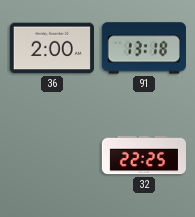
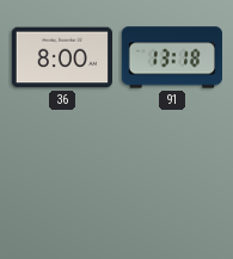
36: 2:00 -> 8:00
32: 22:25 -> none
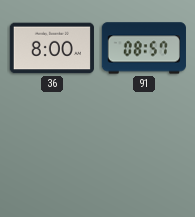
91: 13:18 -> 08:57
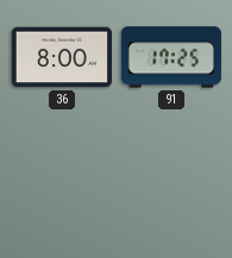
91: 08:57 -> 17:25
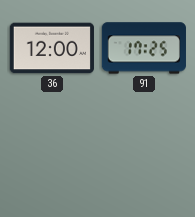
36: 8:00 -> 12:00
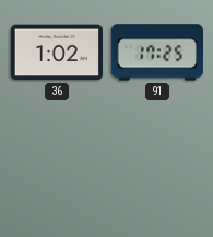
36: 12:00 -> 1:02
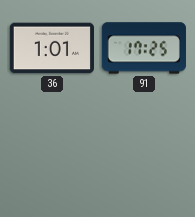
36: 1:02 -> 1:01
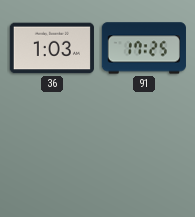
36: 1:01 -> 1:03
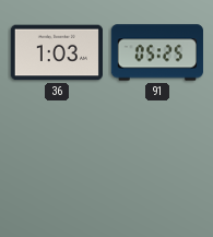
91: 17:25 -> 05:25
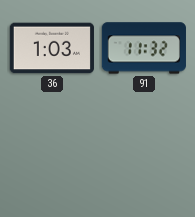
91: 05:25 -> 11:32
